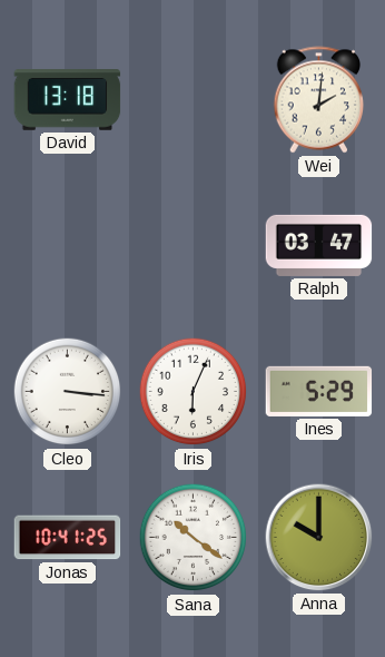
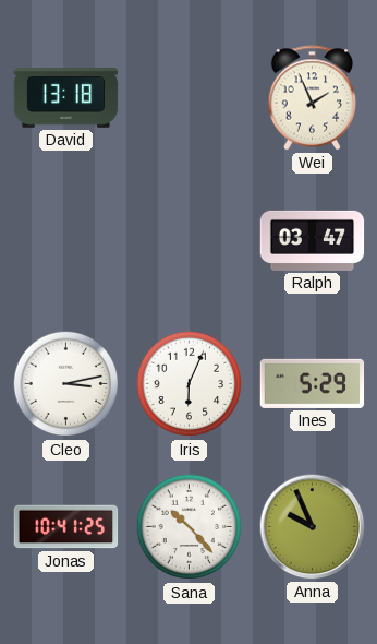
Wei: 2:01 -> 1:56
Cleo: 3:16 -> 3:13
Sana: 10:21 -> 10:23
Anna: 10:00 -> 9:56
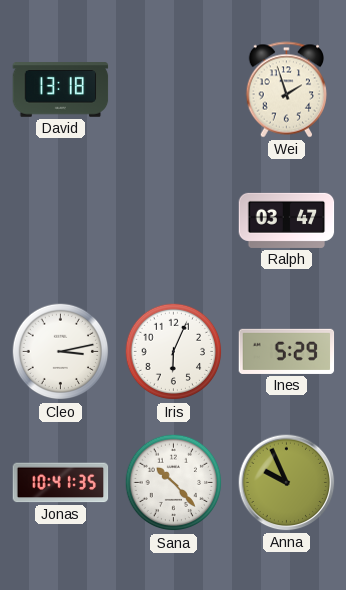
Wei: 1:56 -> 1:57
Jonas: 10:41:25 -> 10:41:35
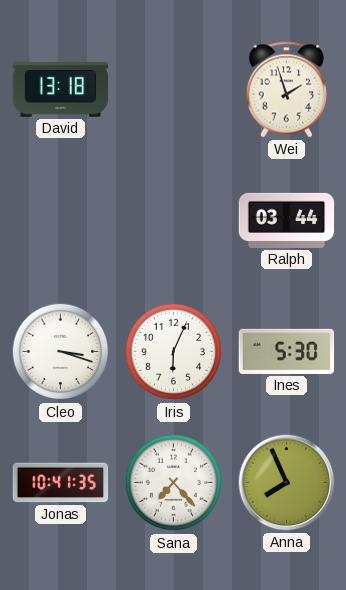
Ralph: 03:47 -> 03:44
Cleo: 3:13 -> 3:18
Ines: 5:29 -> 5:30
Sana: 10:23 -> 7:23
Anna: 9:56 -> 7:56
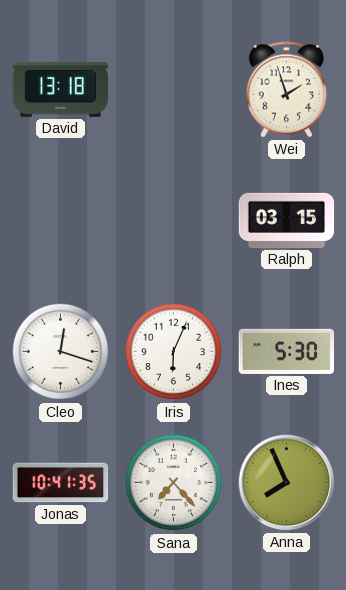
Ralph: 03:44 -> 03:15
Cleo: 3:18 -> 12:18
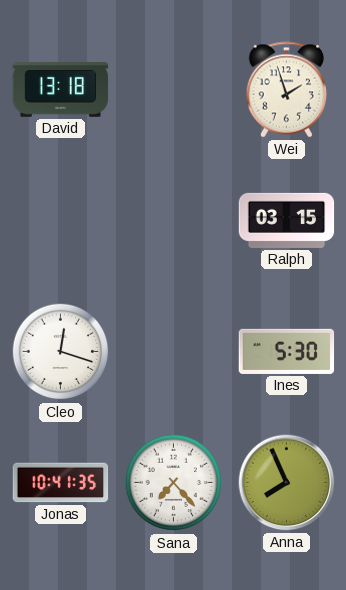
Iris: 6:04 -> none
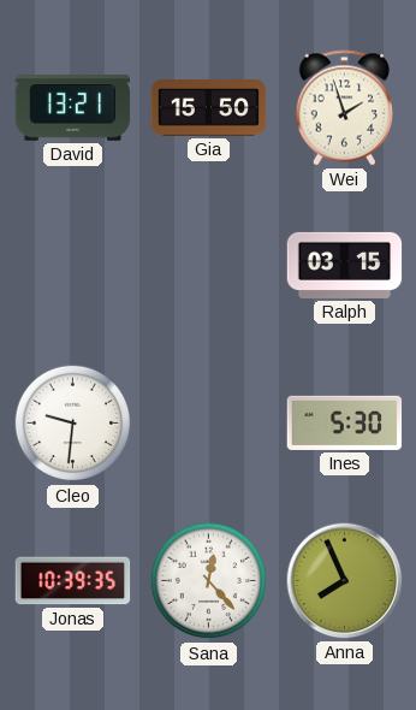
David: 13:18 -> 13:21
Gia: none -> 15:50
Cleo: 12:18 -> 9:31
Jonas: 10:41 -> 10:39
Sana: 7:23 -> 12:23
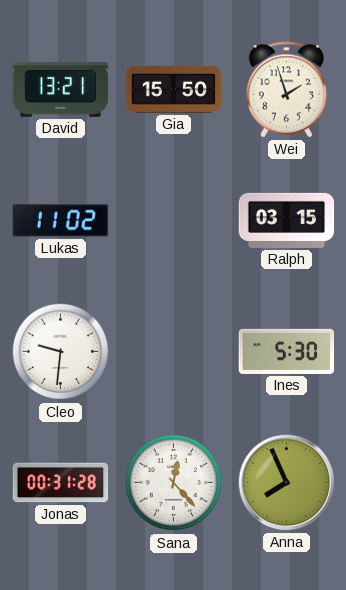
Lukas: none -> 11:02
Jonas: 10:39 -> 00:31
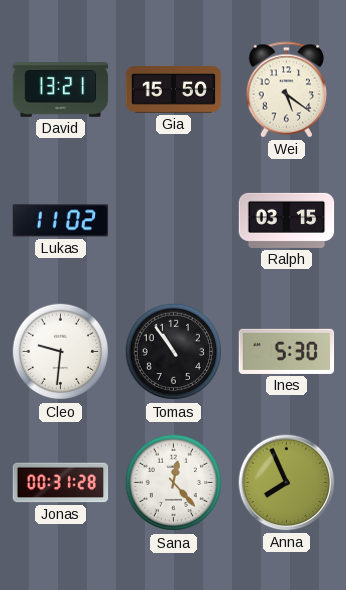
Wei: 1:57 -> 5:21
Tomas: none -> 10:54
